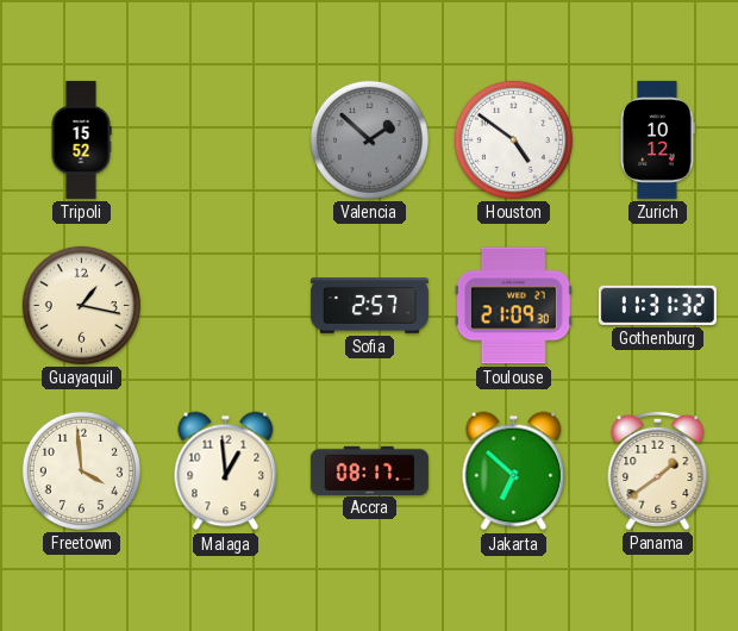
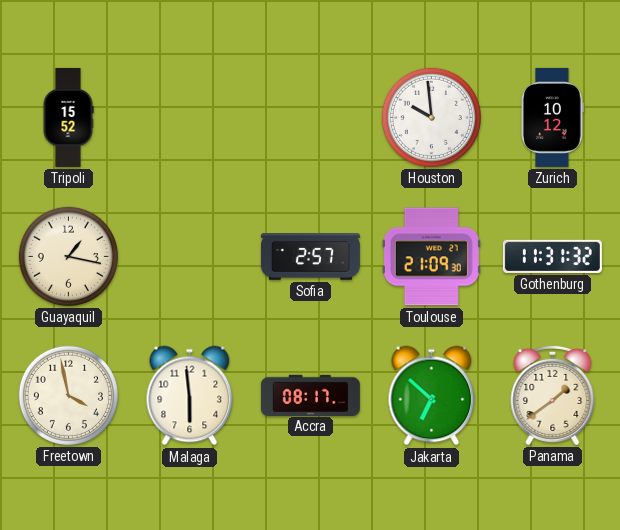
Valencia: 1:52 -> none
Houston: 4:51 -> 9:59
Freetown: 3:59 -> 3:58
Malaga: 12:59 -> 5:59
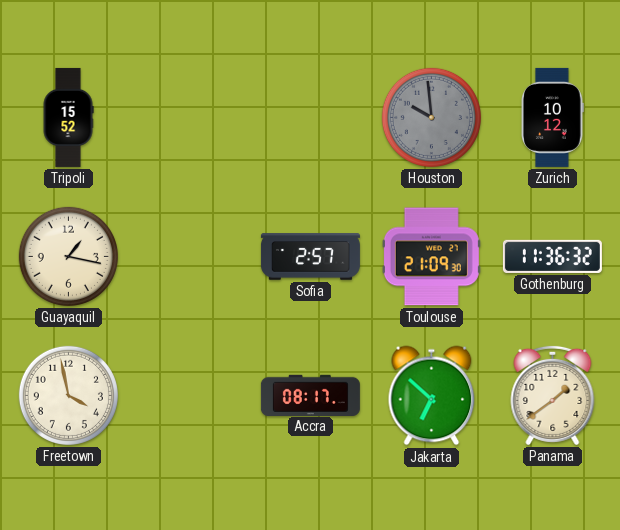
Houston dial: white -> grey
Gothenburg: 11:31 -> 11:36
Malaga: 5:59 -> none
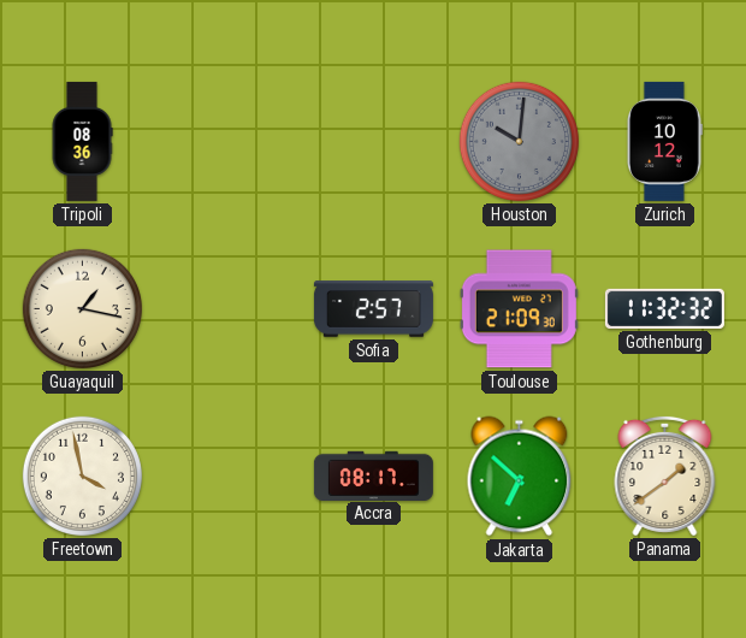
Tripoli: 15:52 -> 08:36
Houston: 9:59 -> 10:01
Gothenburg: 11:36 -> 11:32
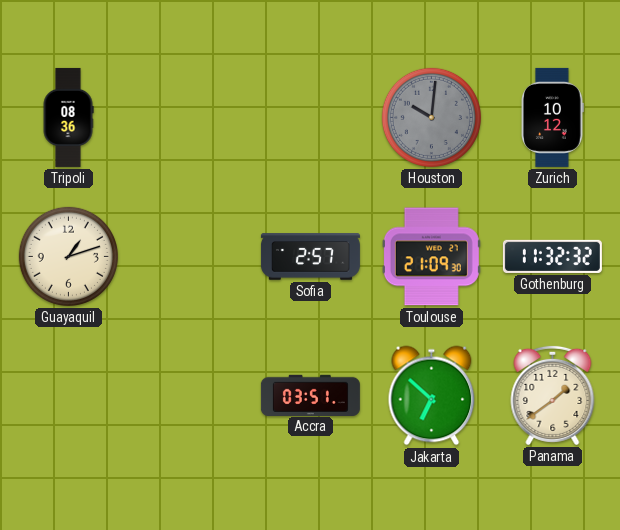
Guayaquil: 1:17 -> 1:12
Freetown: 3:58 -> none
Accra: 08:17 -> 03:51
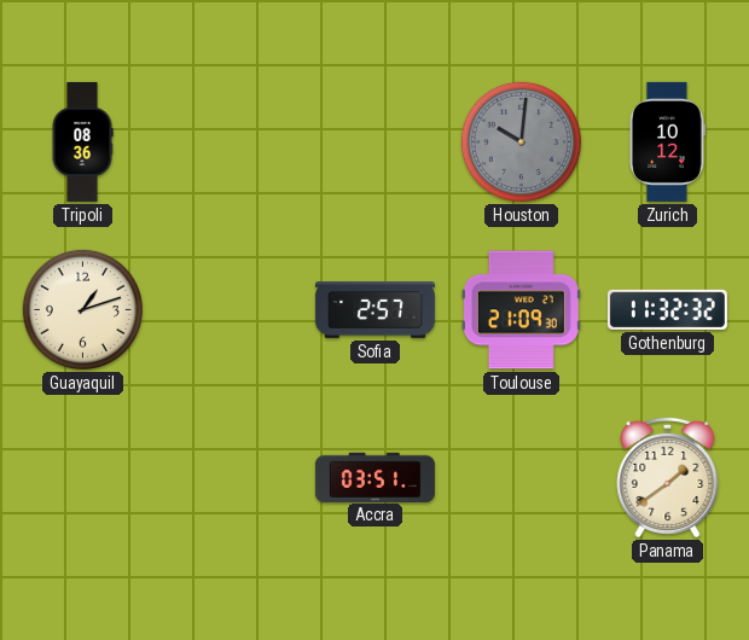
Jakarta: 6:52 -> none
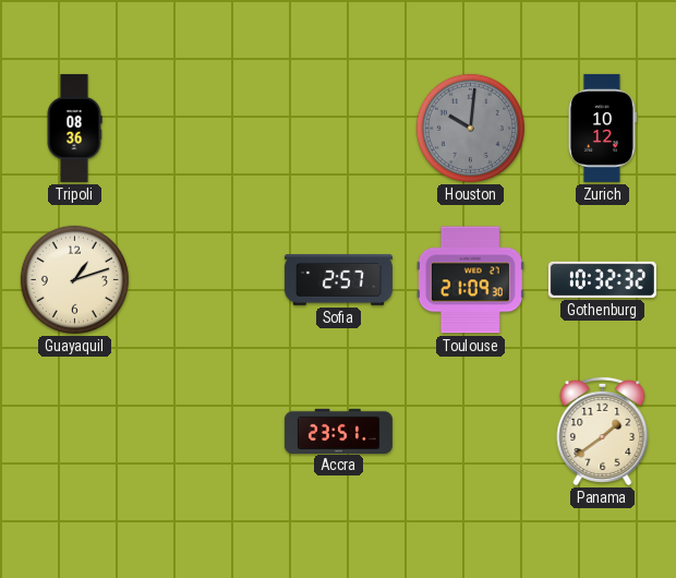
Gothenburg: 11:32 -> 10:32
Accra: 03:51 -> 23:51
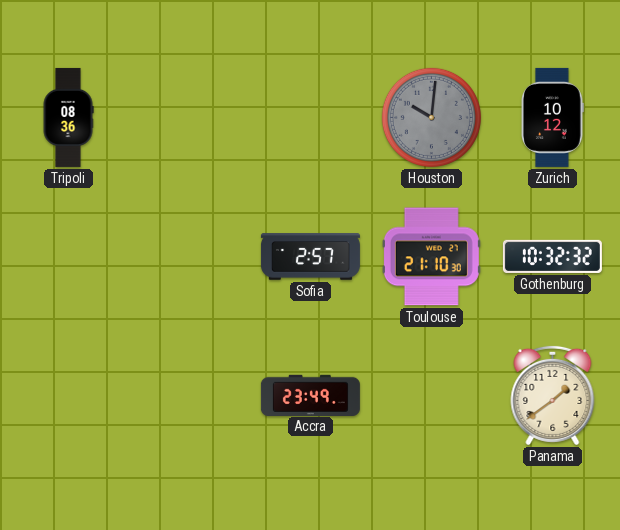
Guayaquil: 1:12 -> none
Toulouse: 21:09 -> 21:10
Accra: 23:51 -> 23:49
